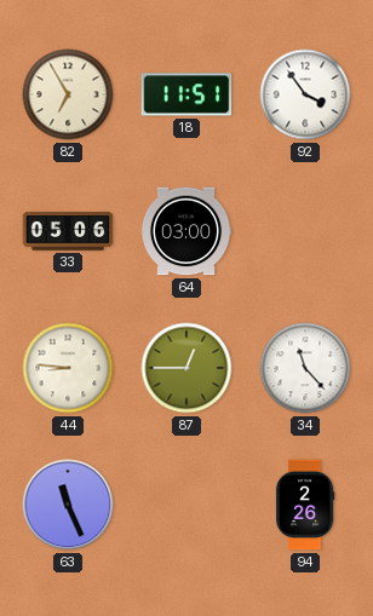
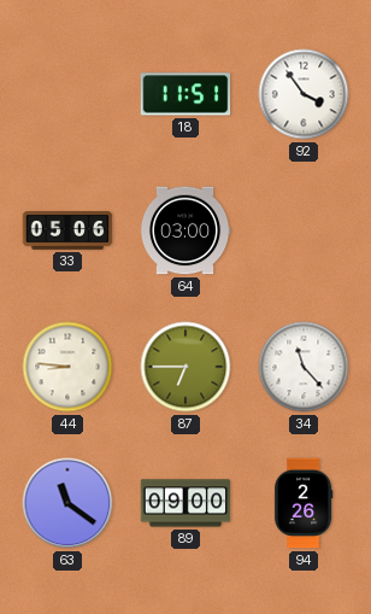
82: 6:55 -> none
87: 12:45 -> 6:45
63: 11:26 -> 11:21
89: none -> 09:00
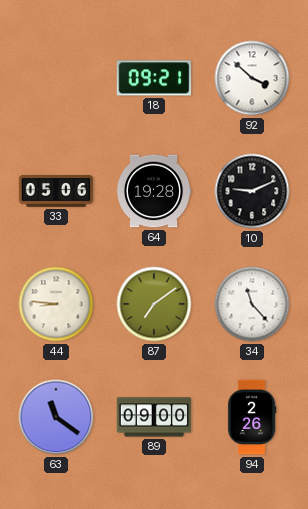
18: 11:51 -> 09:21
92: 3:54 -> 3:52
64: 03:00 -> 19:28
10: none -> 9:11
87: 6:45 -> 7:09
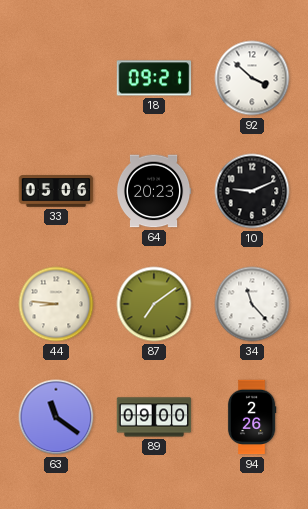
64: 19:28 -> 20:23
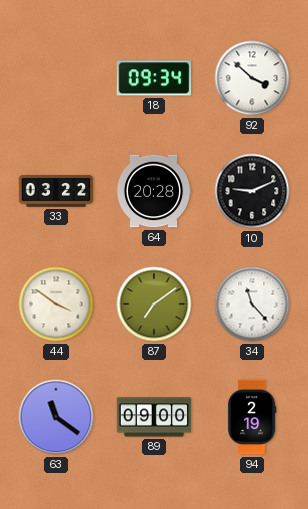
18: 09:21 -> 09:34
33: 05:06 -> 03:22
64: 20:23 -> 20:28
44: 8:46 -> 3:51
94: 2:26 -> 2:19
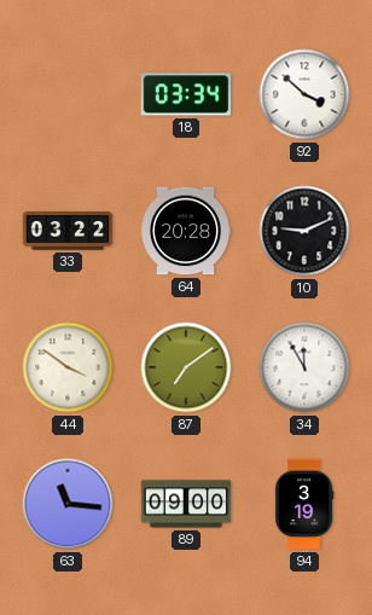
18: 09:34 -> 03:34
34: 11:23 -> 11:55
63: 11:21 -> 11:16
94: 2:19 -> 3:19
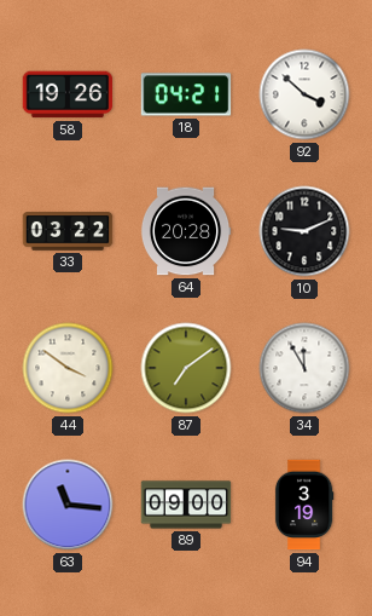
58: none -> 19:26
18: 03:34 -> 04:21
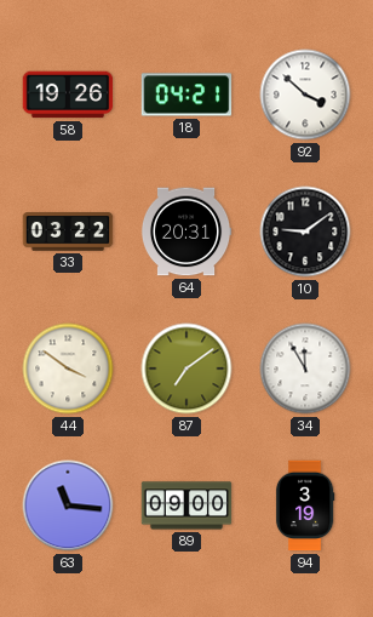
64: 20:28 -> 20:31
10: 9:11 -> 9:09
